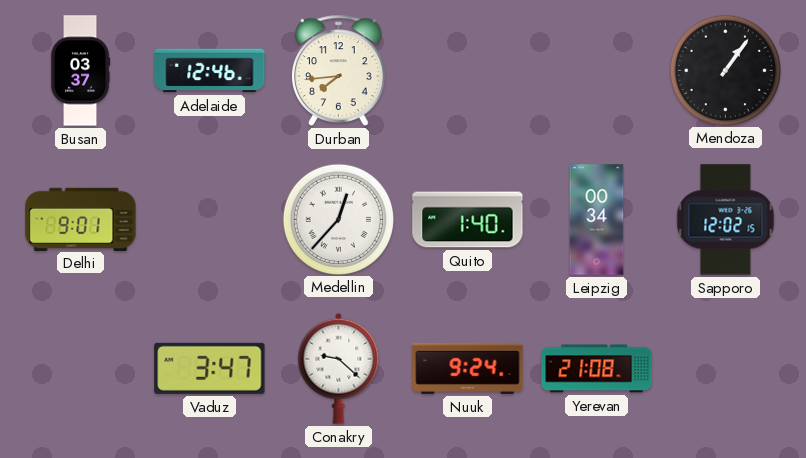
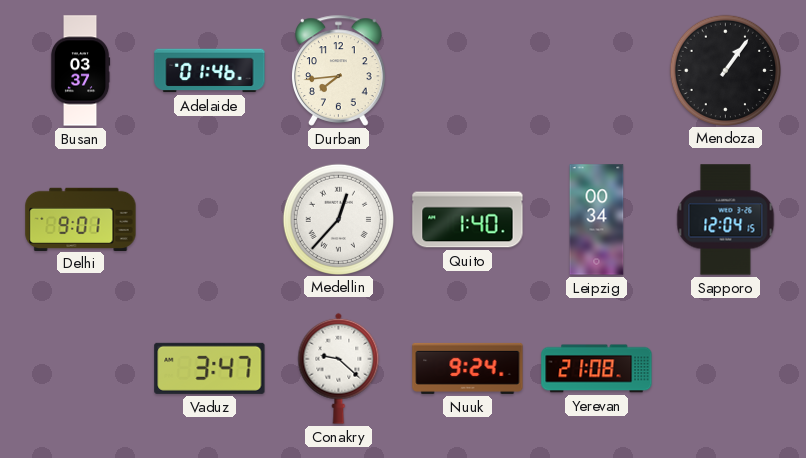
Adelaide: 12:46 -> 01:46
Sapporo: 12:02 -> 12:04
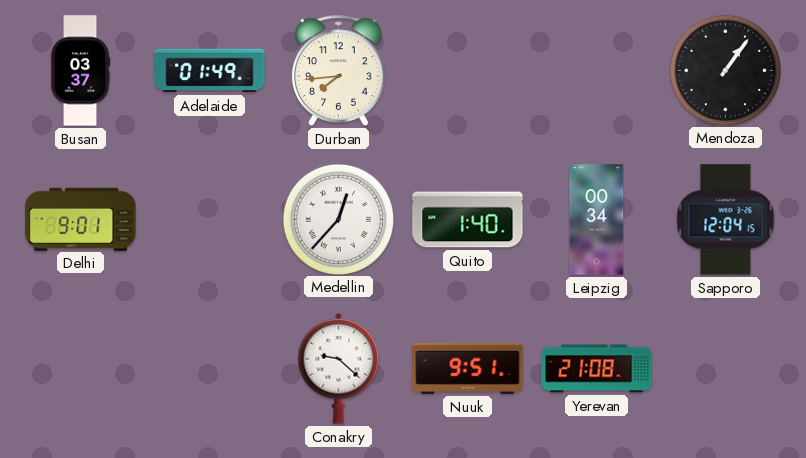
Adelaide: 01:46 -> 01:49
Vaduz: 3:47 -> none
Nuuk: 9:24 -> 9:51
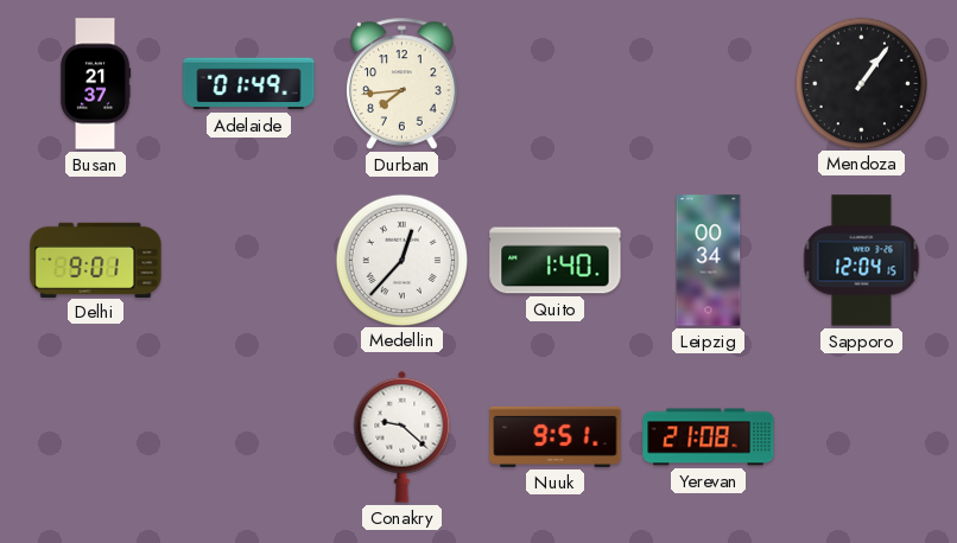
Busan: 03:37 -> 21:37
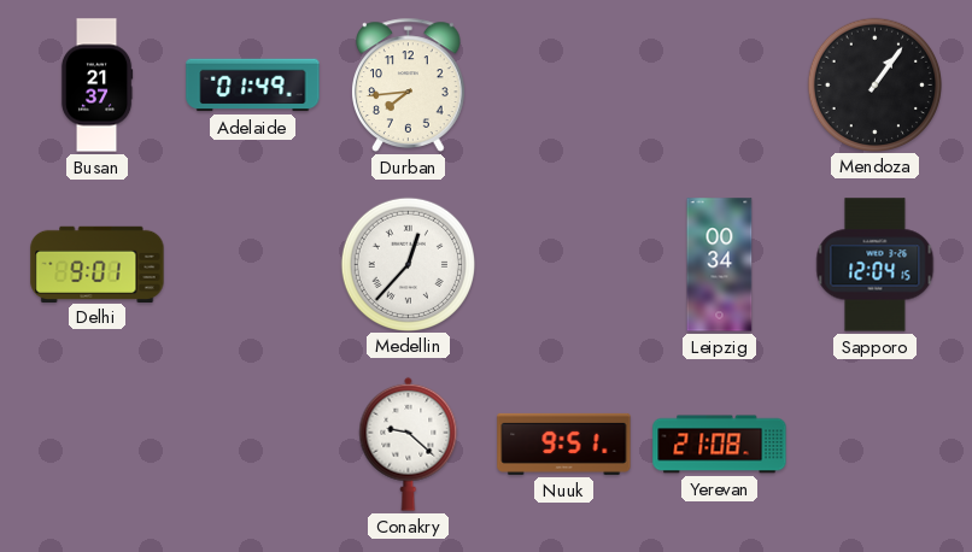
Quito: 1:40 -> none
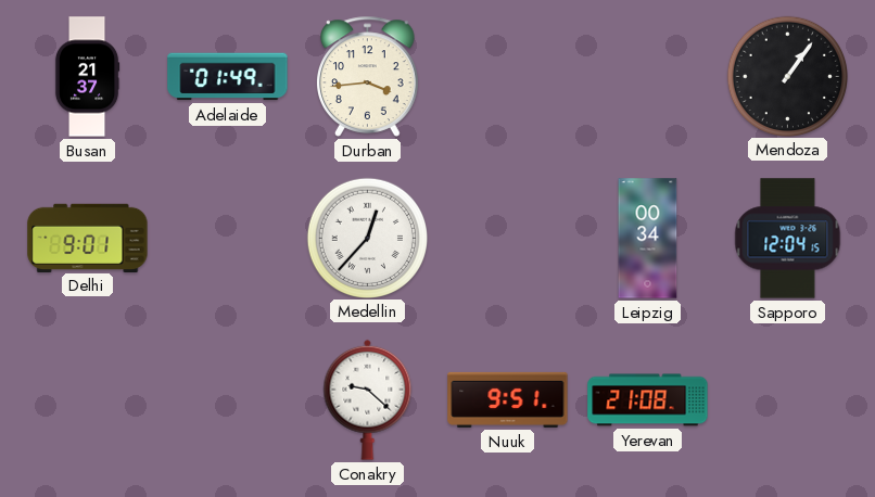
Durban: 7:44 -> 3:44
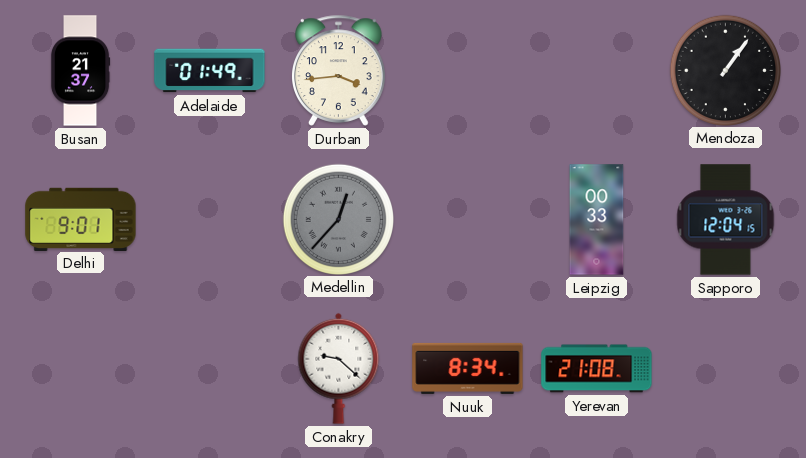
Medellin dial: white -> grey
Leipzig: 00:34 -> 00:33
Nuuk: 9:51 -> 8:34
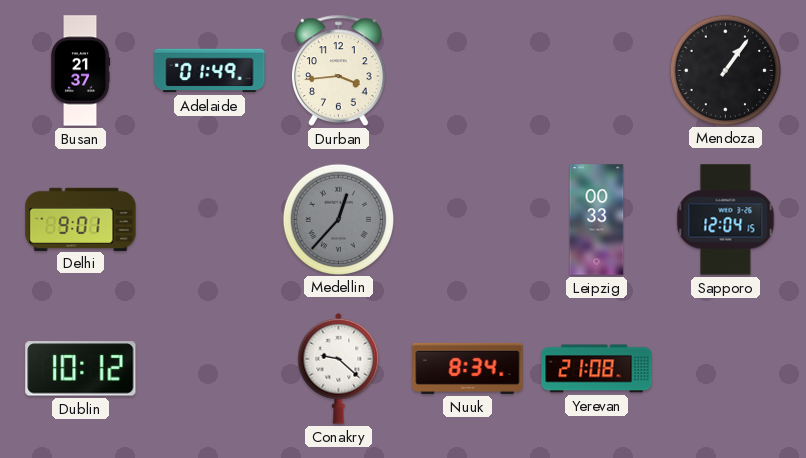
Dublin: none -> 10:12
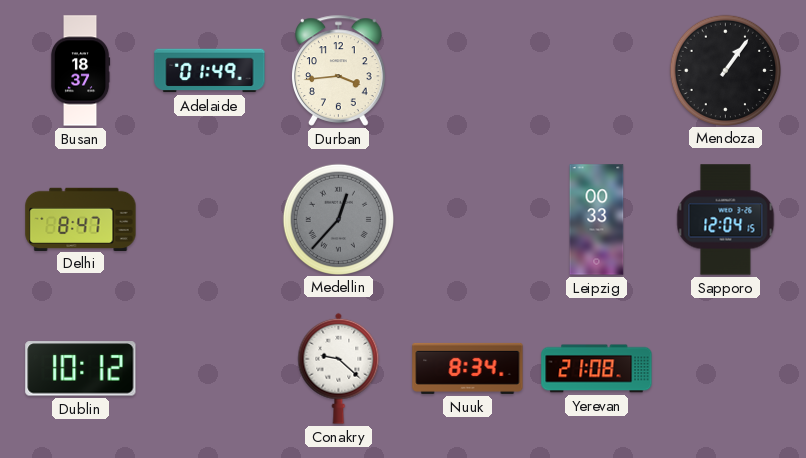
Busan: 21:37 -> 18:37
Delhi: 9:01 -> 8:47
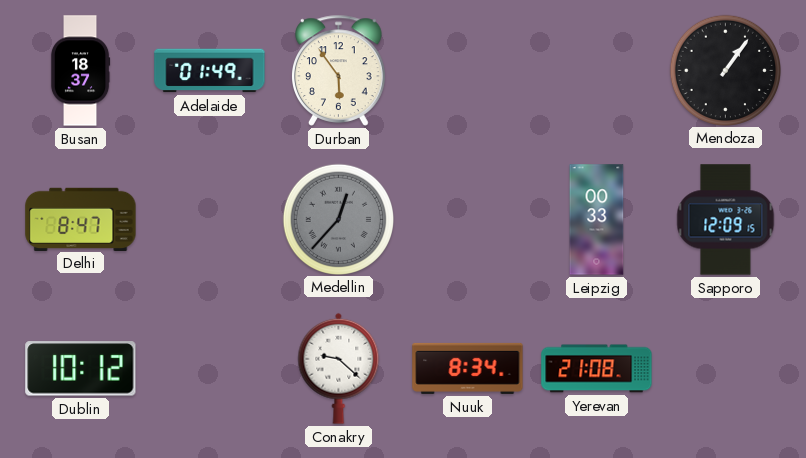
Durban: 3:44 -> 5:54
Sapporo: 12:04 -> 12:09
